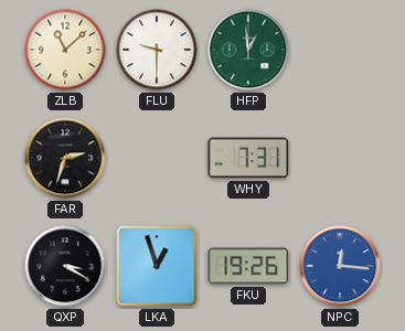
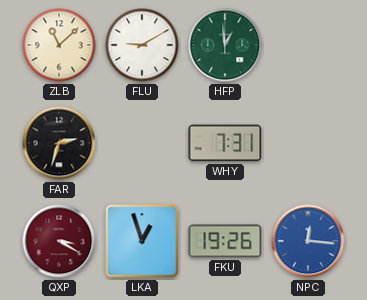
FLU: 9:30 -> 9:10
QXP dial: black -> burgundy
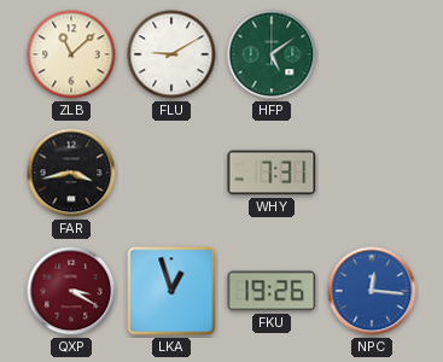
HFP: 12:59 -> 5:09
FAR: 2:33 -> 3:43
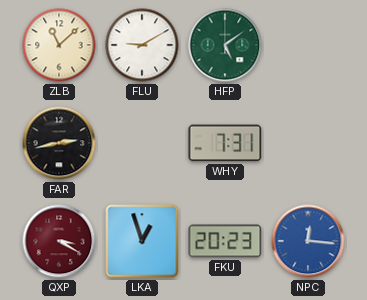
FAR: 3:43 -> 2:43
FKU: 19:26 -> 20:23
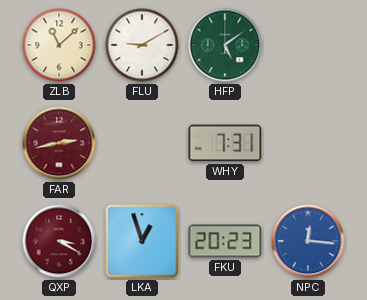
FAR dial: black -> burgundy
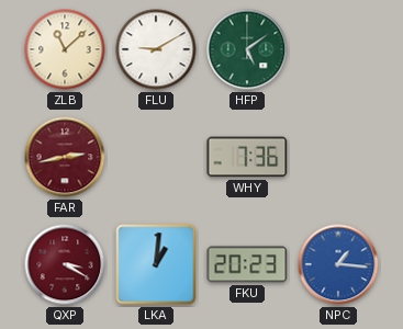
WHY: 7:31 -> 7:36
LKA: 12:57 -> 1:01
NPC: 12:16 -> 1:16
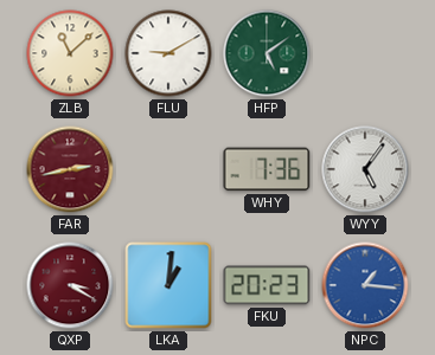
WYY: none -> 5:06
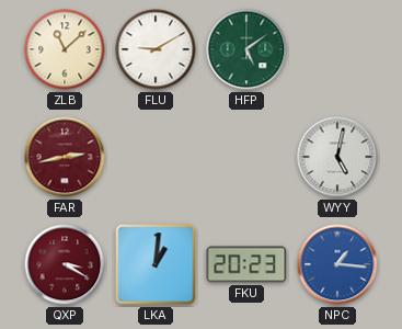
WHY: 7:36 -> none
WYY: 5:06 -> 5:02
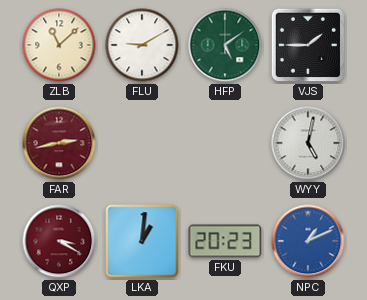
VJS: none -> 1:45
NPC: 1:16 -> 1:11
